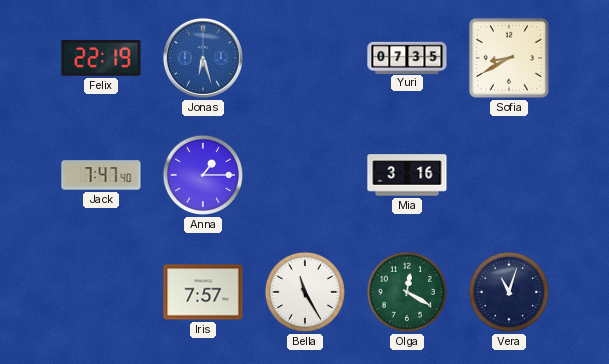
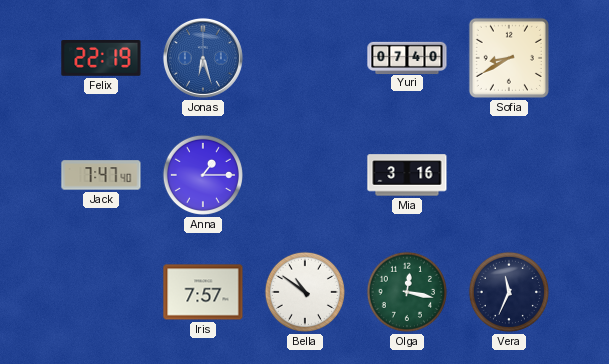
Yuri: 07:35 -> 07:40
Bella: 11:25 -> 10:51
Olga: 12:20 -> 12:17
Vera: 11:03 -> 11:34
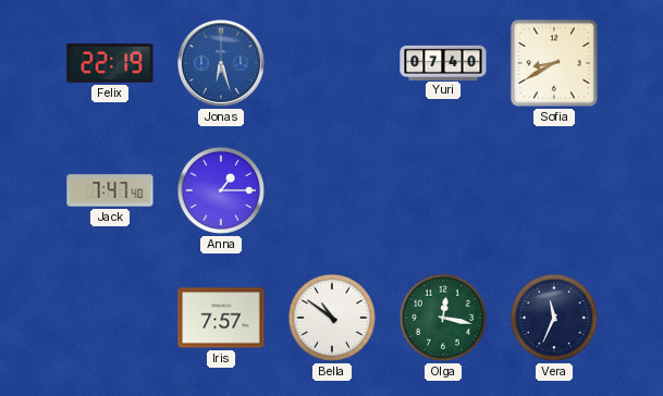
Mia: 3:16 -> none
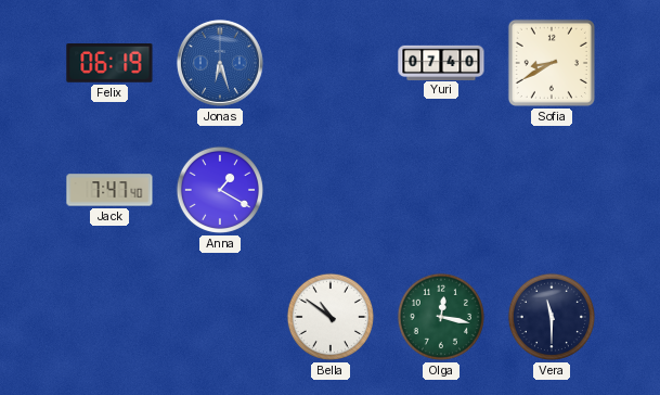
Felix: 22:19 -> 06:19
Anna: 1:15 -> 1:20
Iris: 7:57 -> none
Vera: 11:34 -> 11:30
